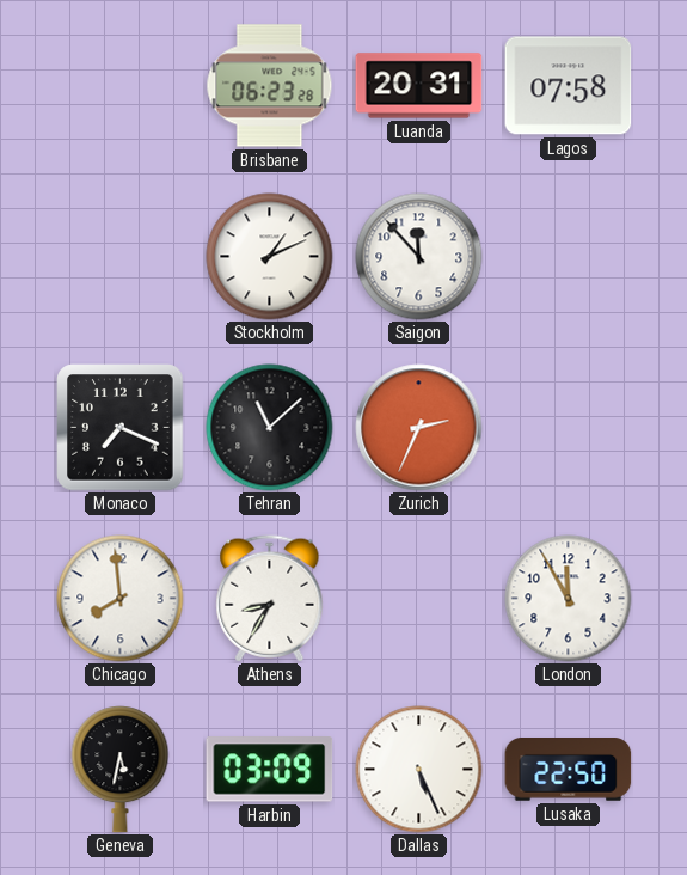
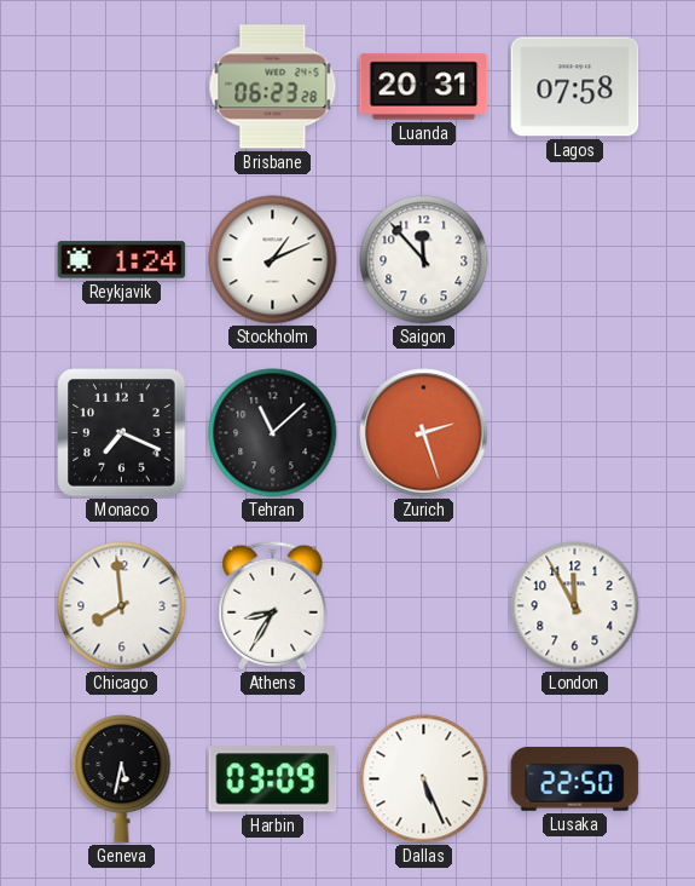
Reykjavik: none -> 1:24
Zurich: 2:34 -> 2:27
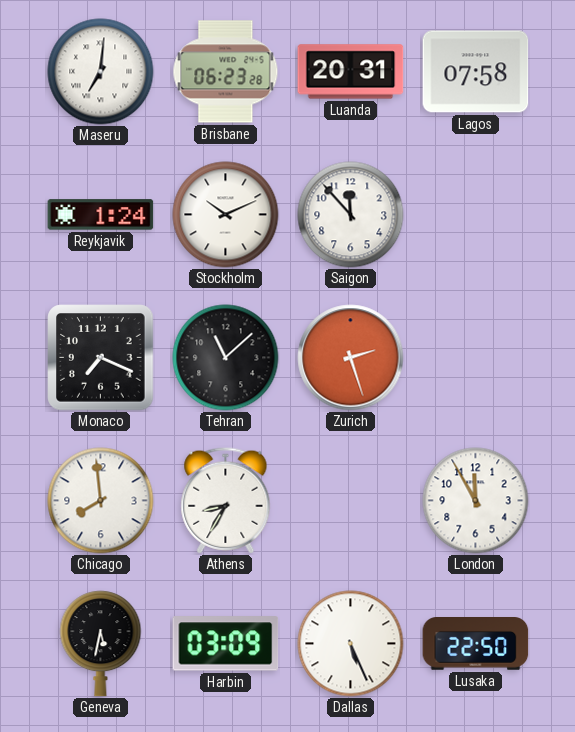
Maseru: none -> 7:01
Stockholm: 1:11 -> 10:11
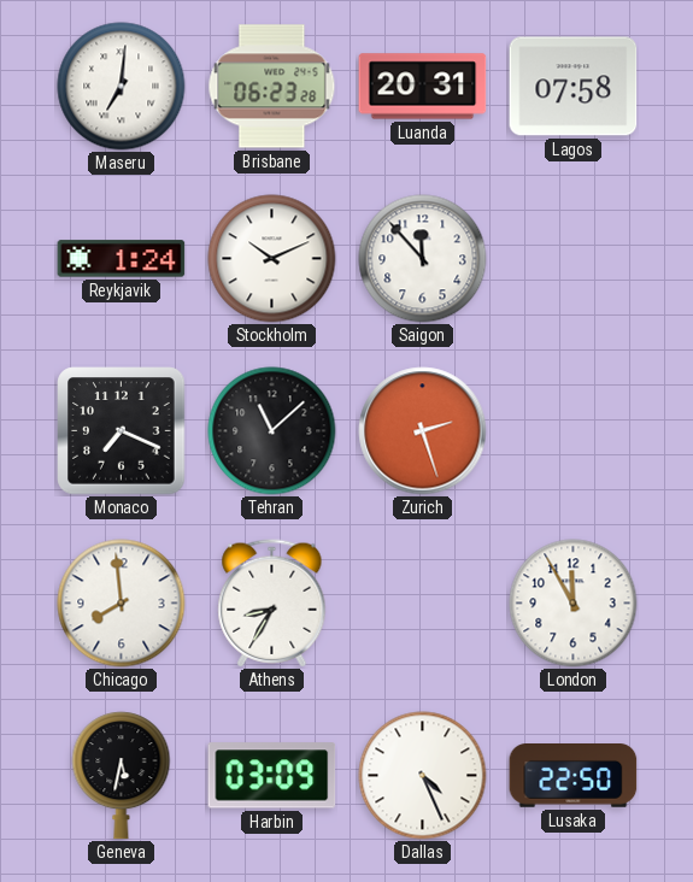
Dallas: 5:26 -> 4:26
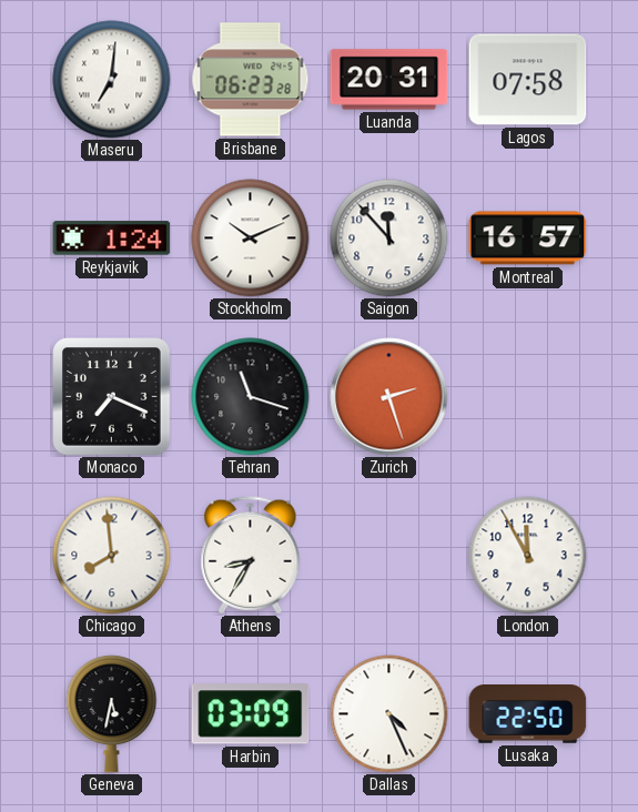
Montreal: none -> 16:57
Tehran: 11:08 -> 11:18
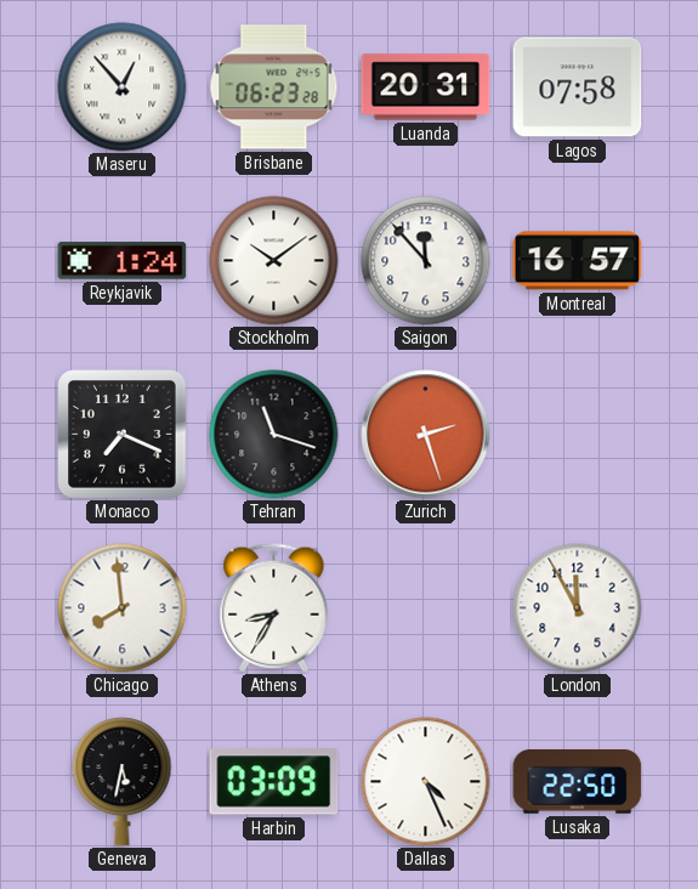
Maseru: 7:01 -> 12:53
Stockholm: 10:11 -> 10:09
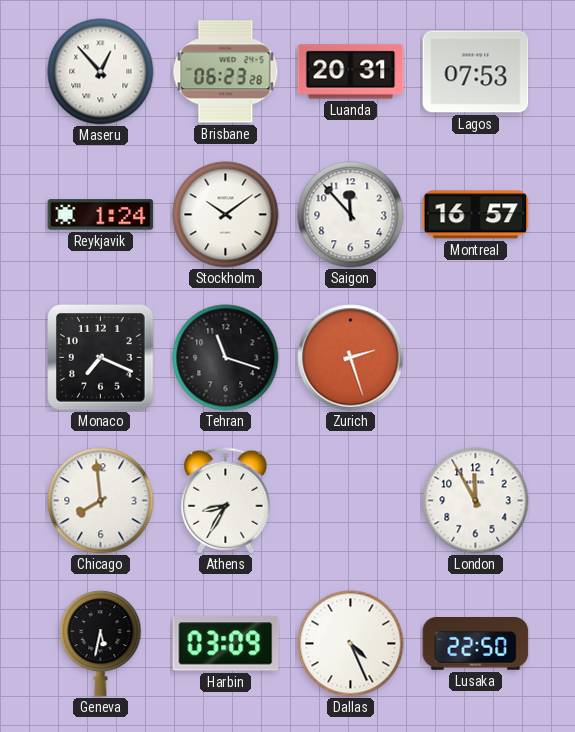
Lagos: 07:58 -> 07:53
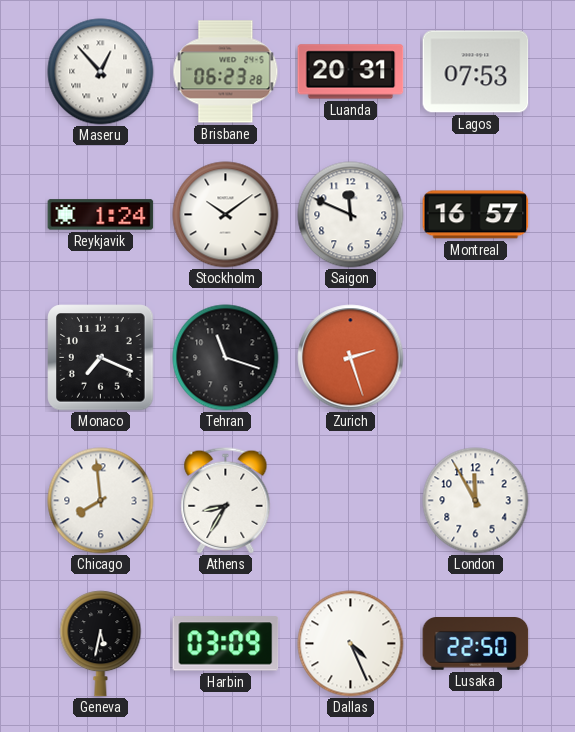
Saigon: 11:53 -> 11:49
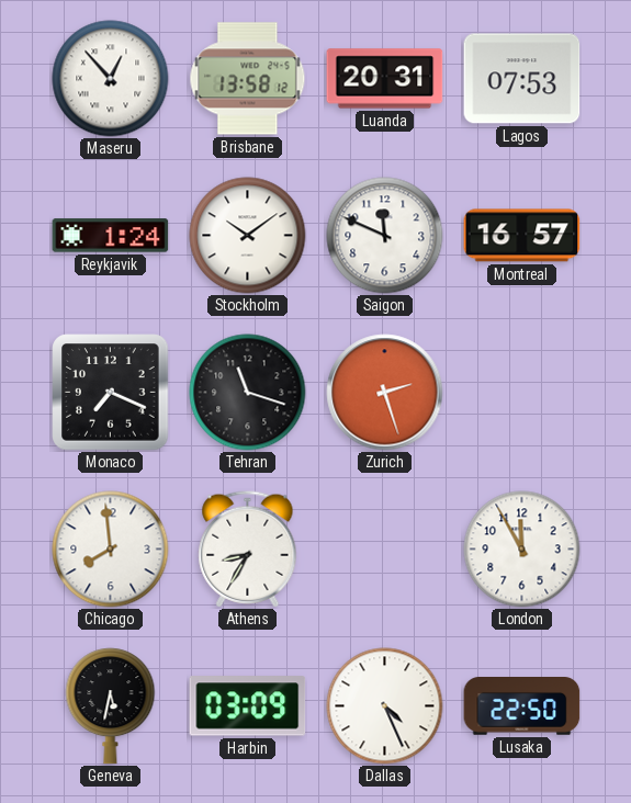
Brisbane: 06:23 -> 13:58
